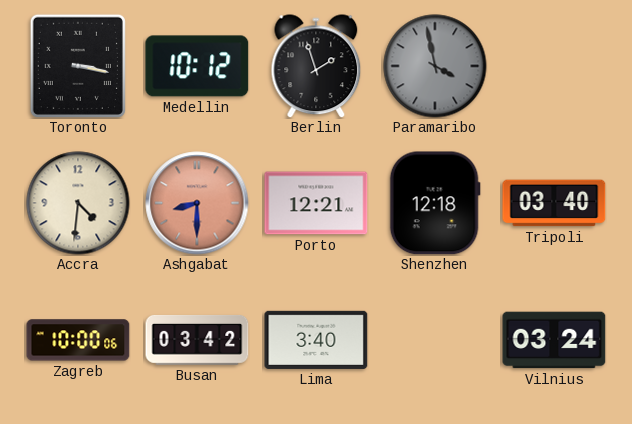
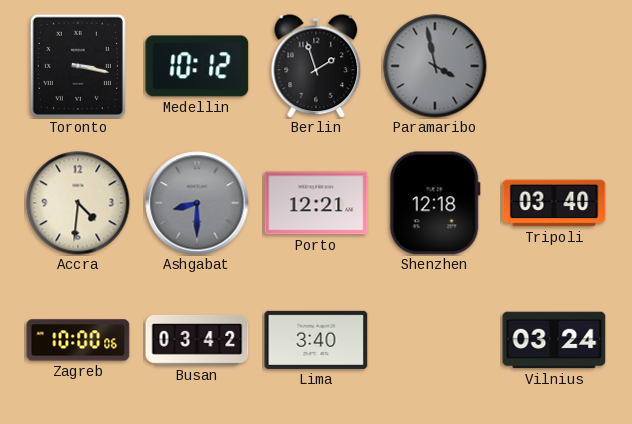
Ashgabat dial: salmon -> grey
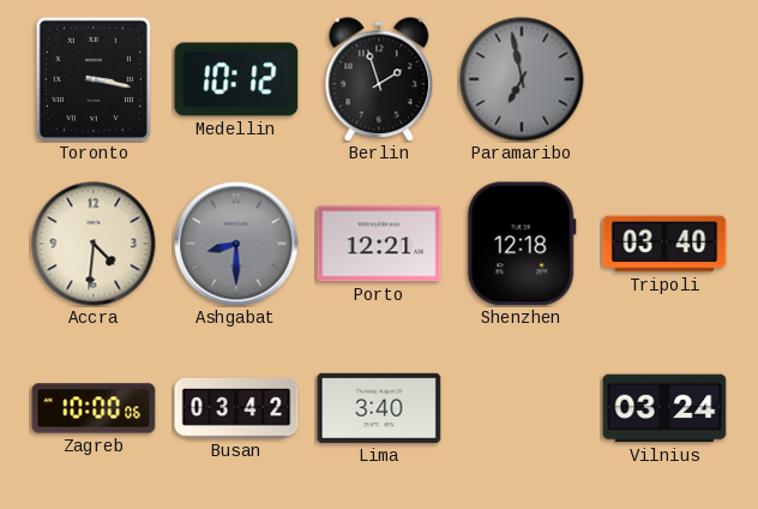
Paramaribo: 3:58 -> 6:58
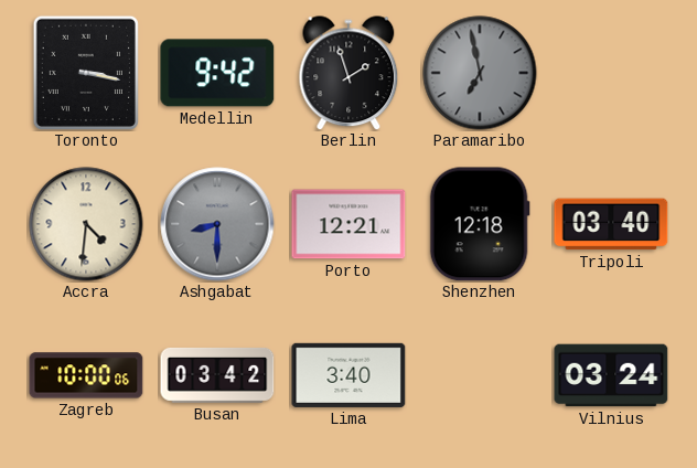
Medellin: 10:12 -> 9:42
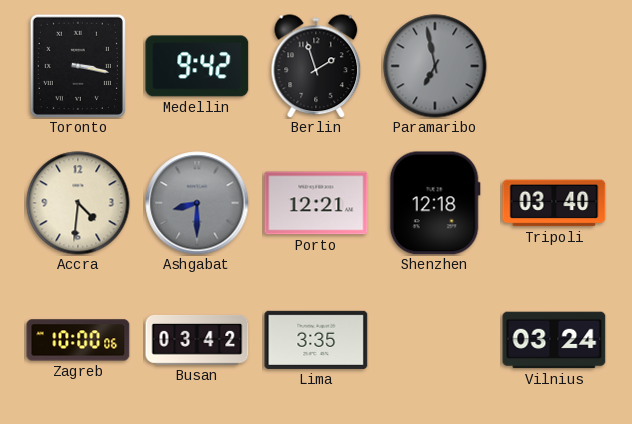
Lima: 3:40 -> 3:35
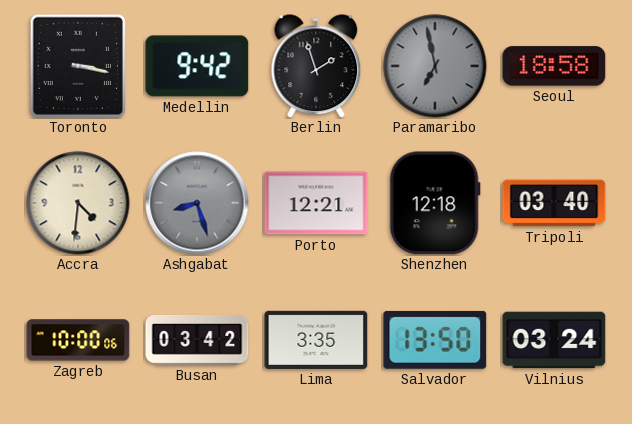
Seoul: none -> 18:58
Ashgabat: 8:30 -> 8:27
Salvador: none -> 13:50
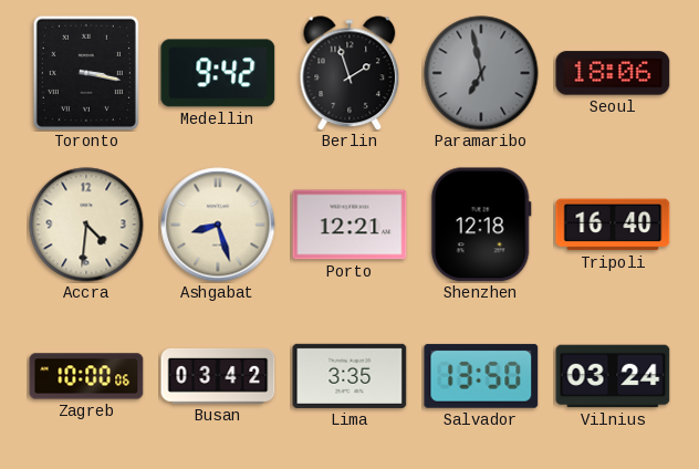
Seoul: 18:58 -> 18:06
Ashgabat dial: grey -> cream
Tripoli: 03:40 -> 16:40
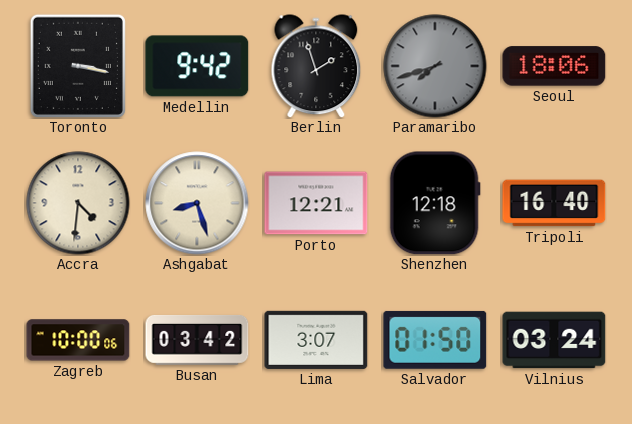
Paramaribo: 6:58 -> 7:42
Lima: 3:35 -> 3:07
Salvador: 13:50 -> 01:50
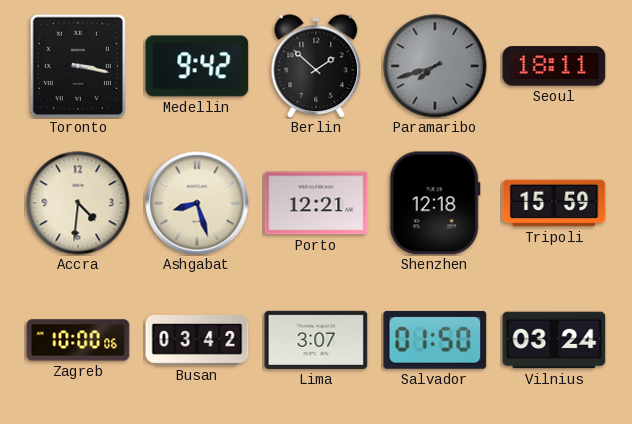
Berlin: 1:57 -> 1:52
Seoul: 18:06 -> 18:11
Tripoli: 16:40 -> 15:59
